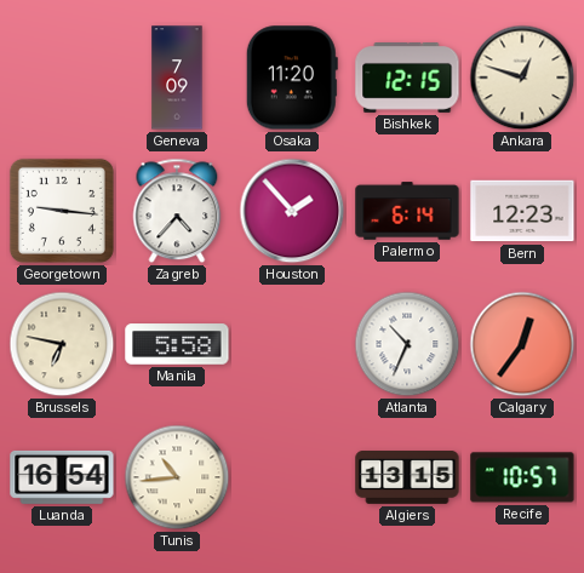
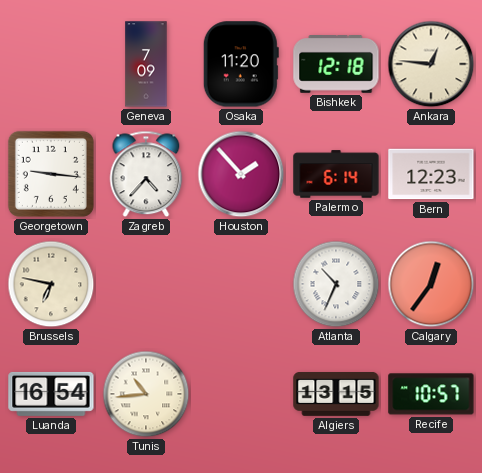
Bishkek: 12:15 -> 12:18
Ankara: 12:48 -> 12:46
Manila: 5:58 -> none
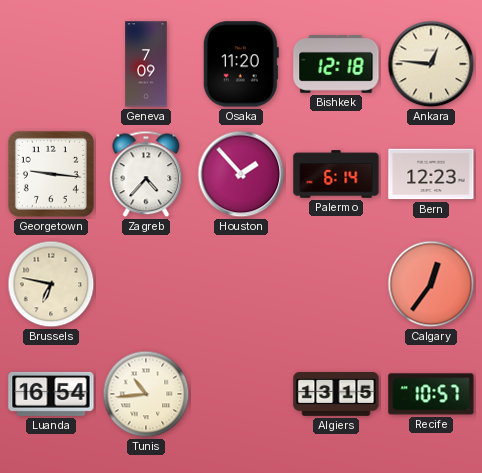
Atlanta: 10:34 -> none
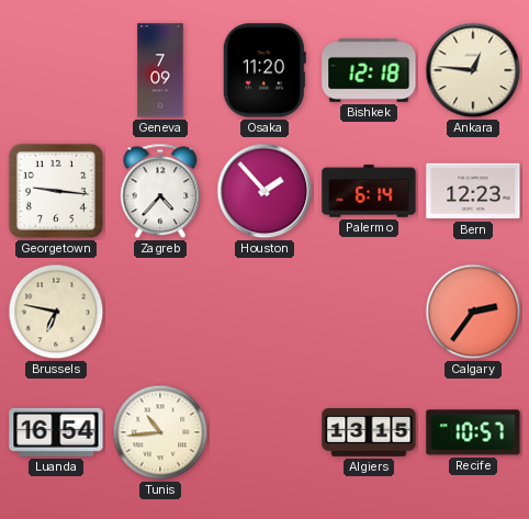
Calgary: 12:36 -> 2:36
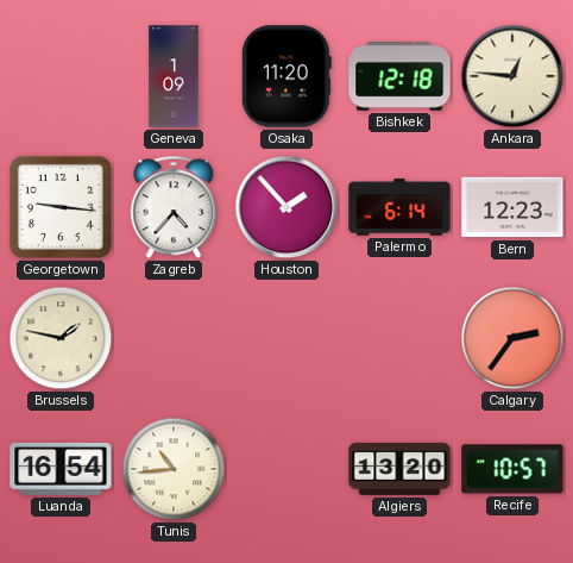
Geneva: 7:09 -> 1:09
Brussels: 6:47 -> 1:47
Algiers: 13:15 -> 13:20
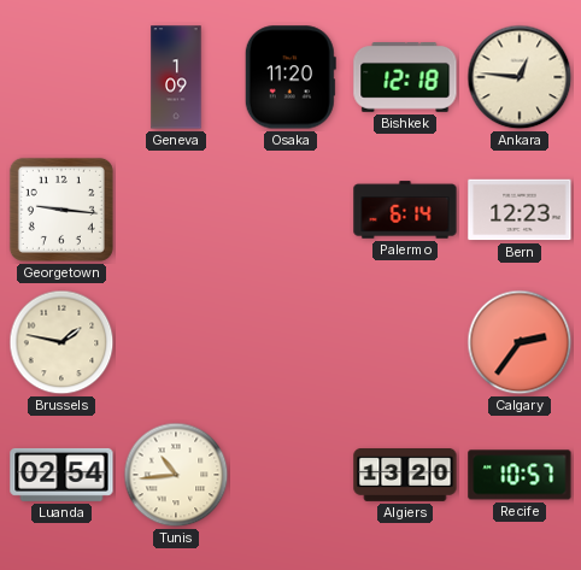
Zagreb: 4:37 -> none
Houston: 1:53 -> none
Luanda: 16:54 -> 02:54
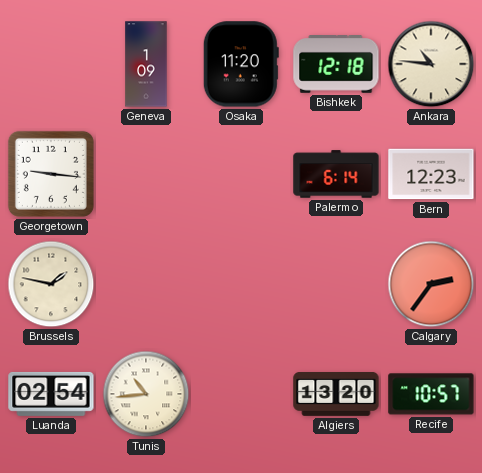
Ankara: 12:46 -> 10:46
